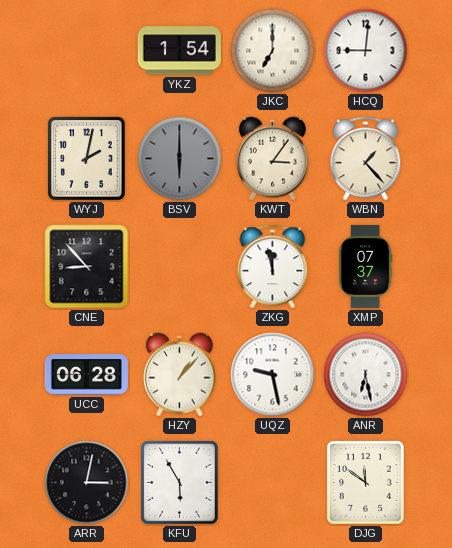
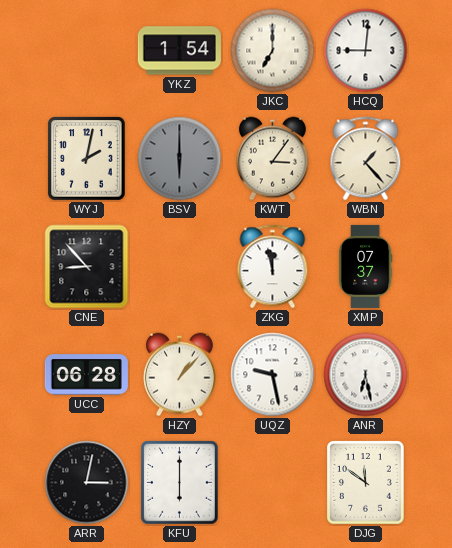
KFU: 5:55 -> 6:00
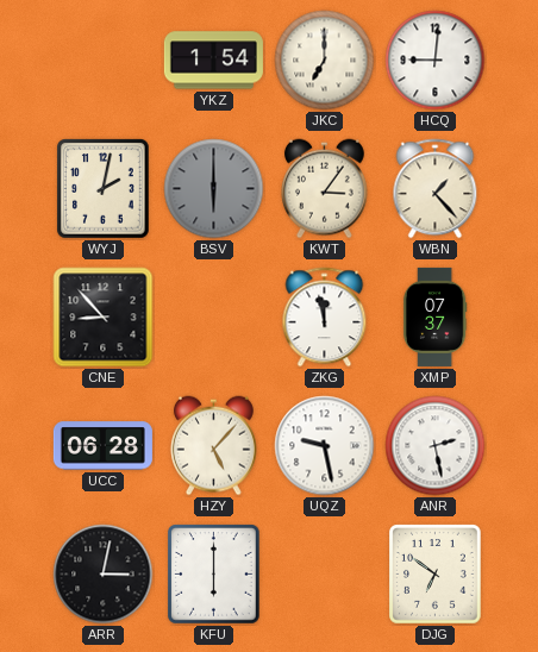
HZY: 1:07 -> 5:07
ANR: 6:28 -> 2:28
DJG: 11:51 -> 6:51
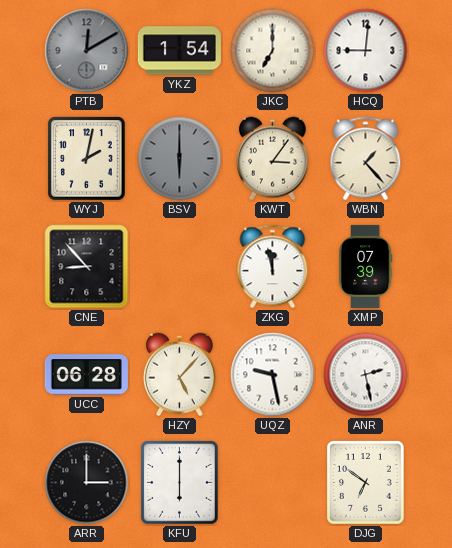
PTB: none -> 12:10
XMP: 07:37 -> 07:39
ARR: 3:02 -> 3:00
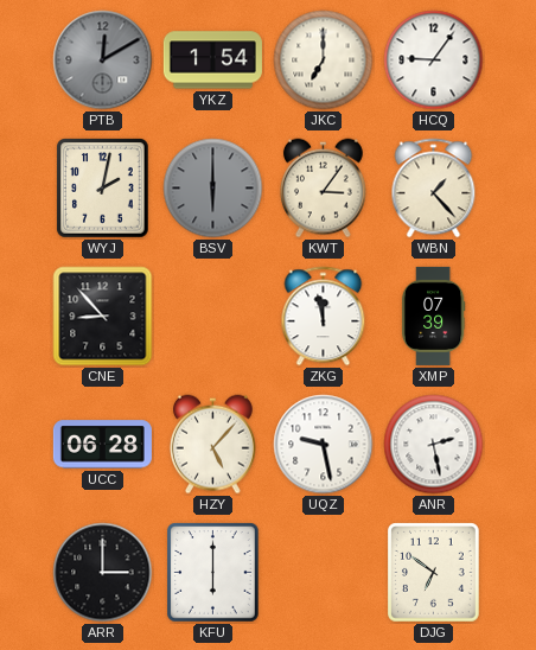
HCQ: 9:01 -> 9:06
